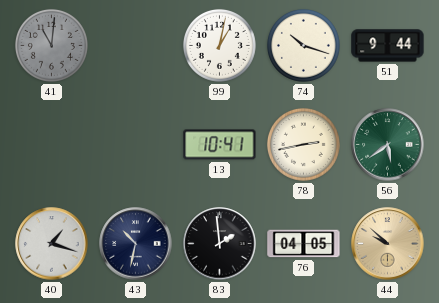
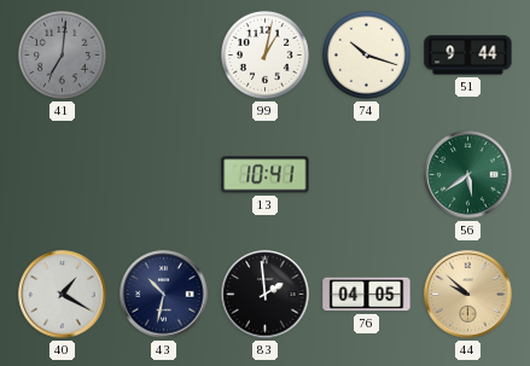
41: 11:01 -> 7:01
78: 2:43 -> none
40: 1:18 -> 1:20
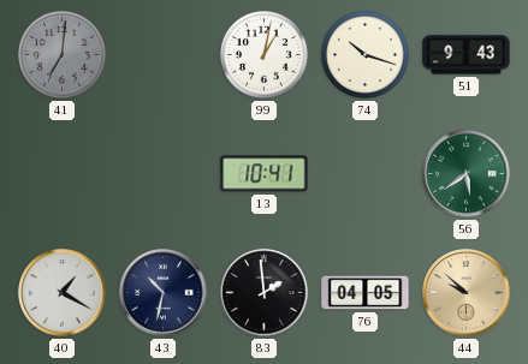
51: 9:44 -> 9:43
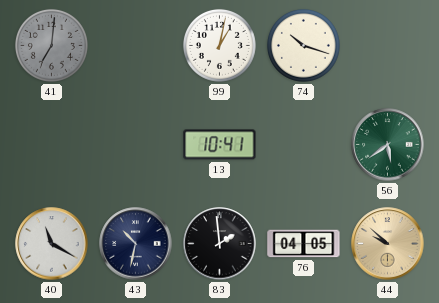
51: 9:43 -> none
40: 1:20 -> 11:20
